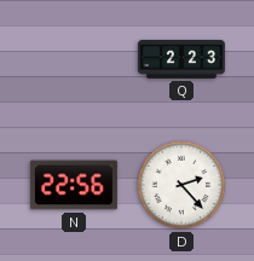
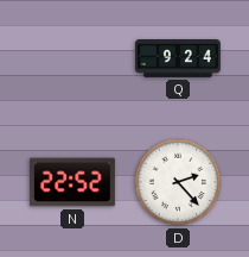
Q: 2:23 -> 9:24
N: 22:56 -> 22:52
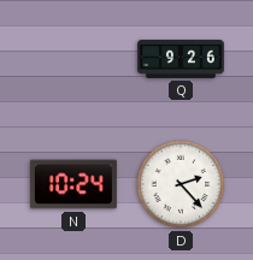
Q: 9:24 -> 9:26
N: 22:52 -> 10:24
